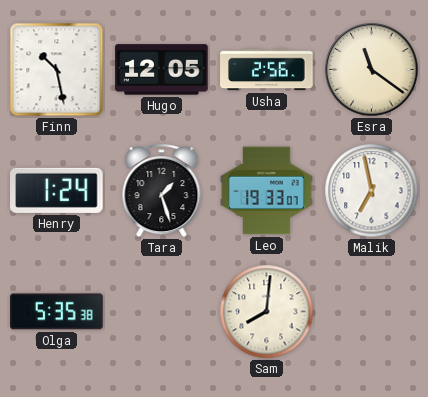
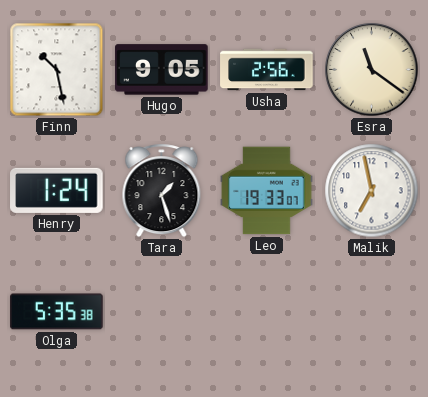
Hugo: 12:05 -> 9:05
Sam: 8:01 -> none
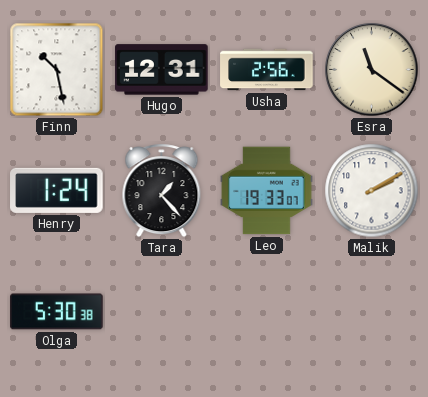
Hugo: 9:05 -> 12:31
Tara: 1:27 -> 1:23
Malik: 6:58 -> 2:10
Olga: 5:35 -> 5:30
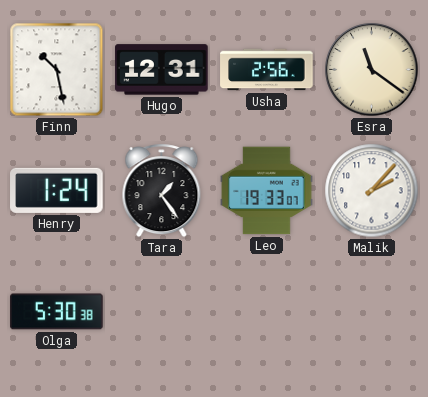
Tara: 1:23 -> 1:24
Malik: 2:10 -> 2:07
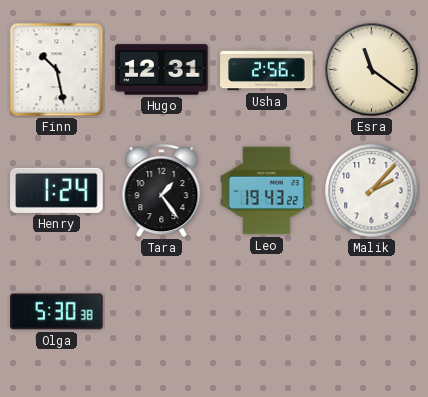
Leo: 19:33 -> 19:43
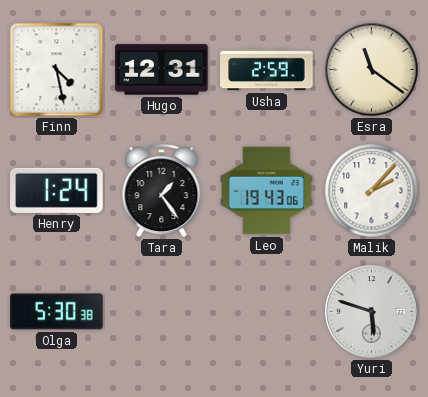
Finn: 10:28 -> 4:28
Usha: 2:56 -> 2:59
Leo: 19:43:22 -> 19:43:06
Yuri: none -> 5:48
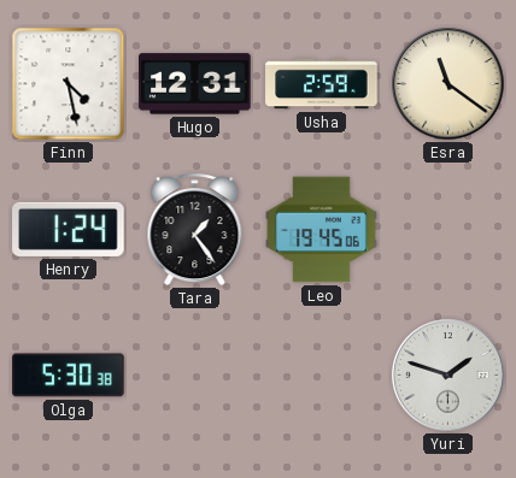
Leo: 19:43 -> 19:45
Malik: 2:07 -> none
Yuri: 5:48 -> 1:48
